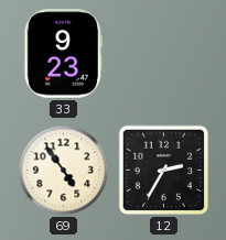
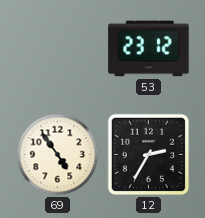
33: 9:23 -> none
53: none -> 23:12
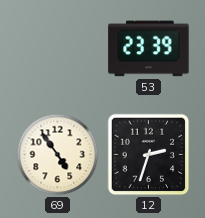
53: 23:12 -> 23:39
12: 2:35 -> 2:33
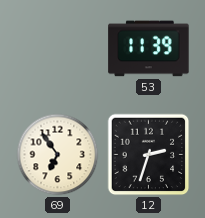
53: 23:39 -> 11:39
69: 4:54 -> 6:54
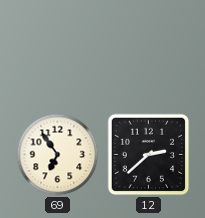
53: 11:39 -> none
12: 2:33 -> 2:38
